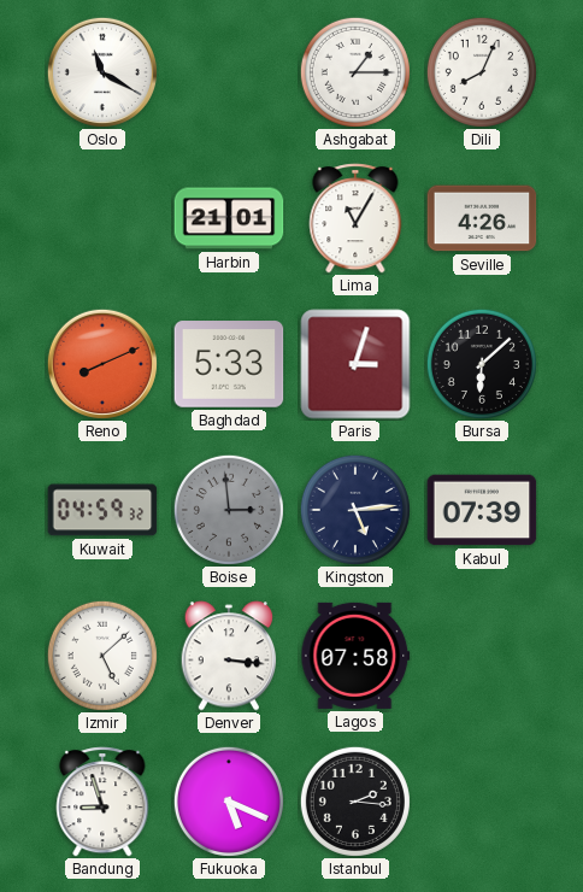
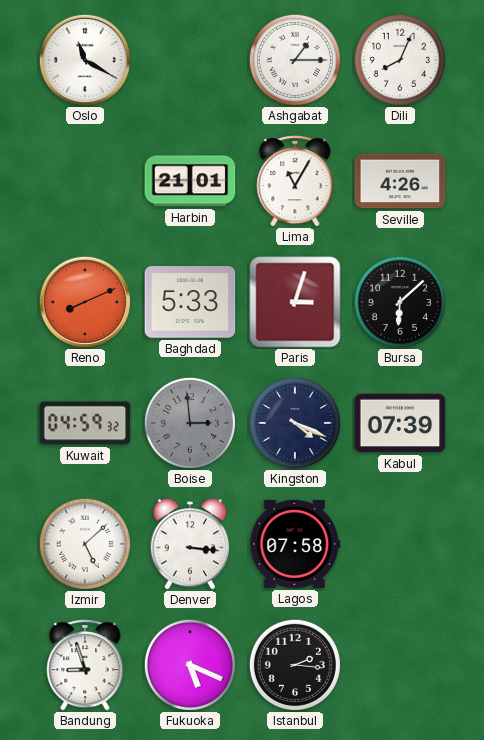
Kingston: 5:14 -> 4:19
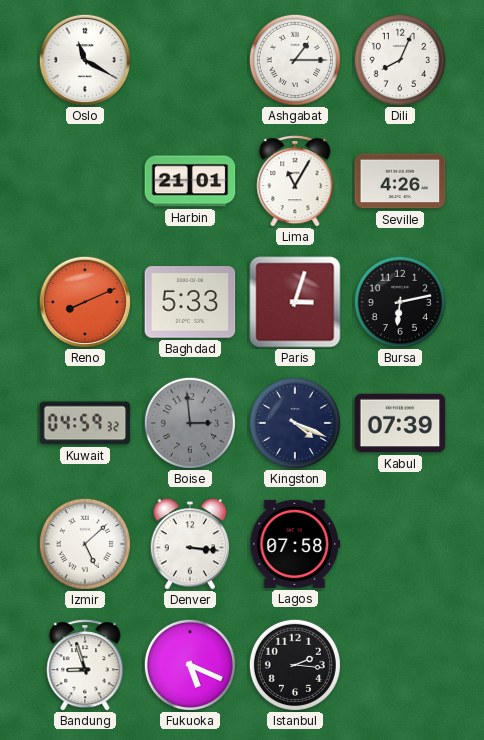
Bursa: 6:08 -> 6:13
